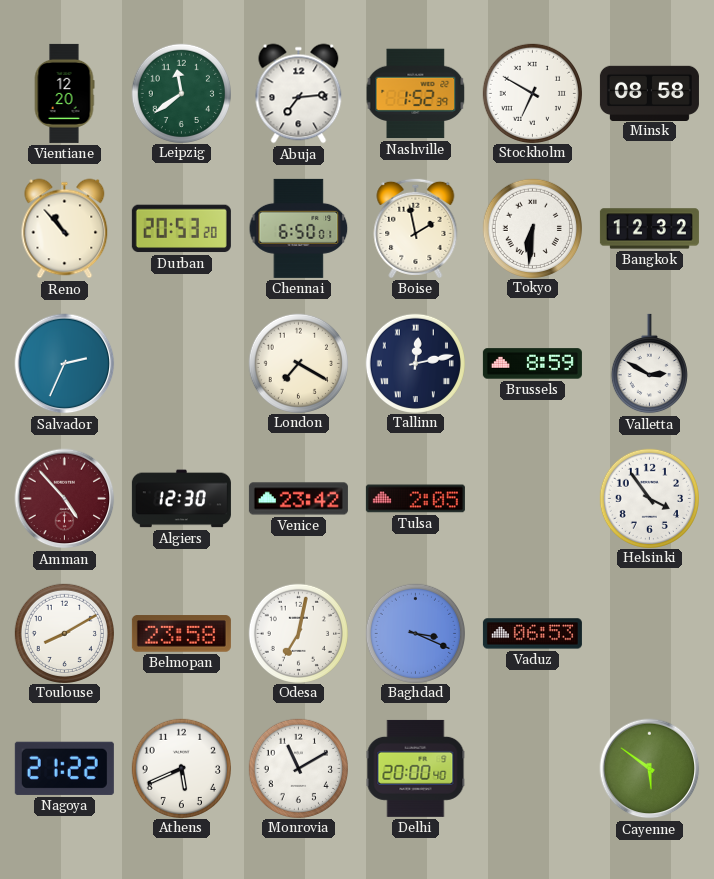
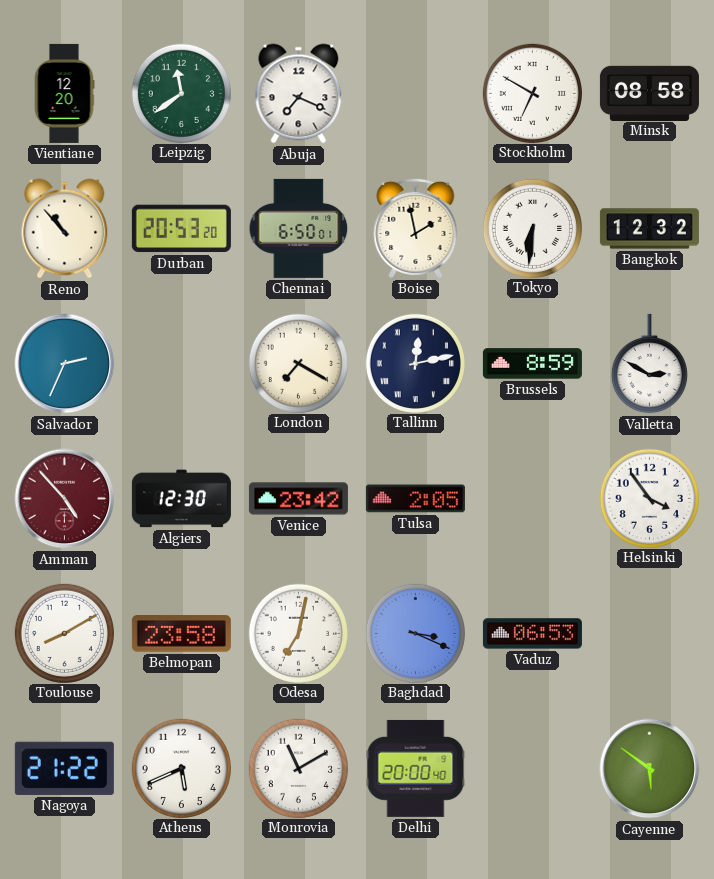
Abuja: 7:14 -> 7:19
Nashville: 1:52 -> none
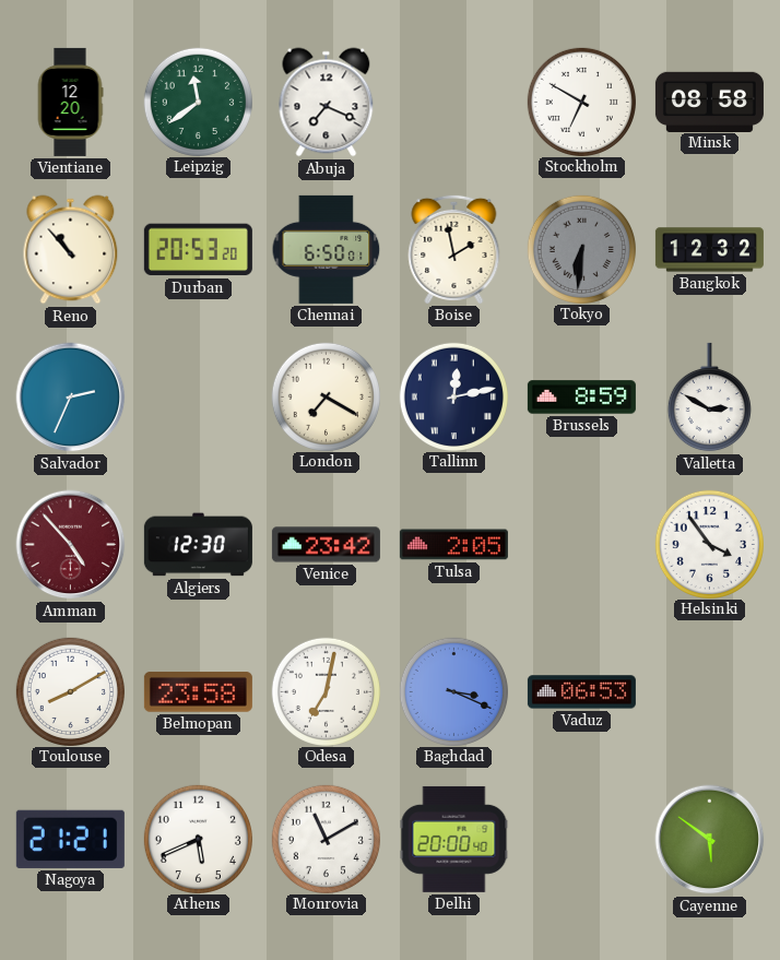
Tokyo dial: white -> grey
Nagoya: 21:22 -> 21:21
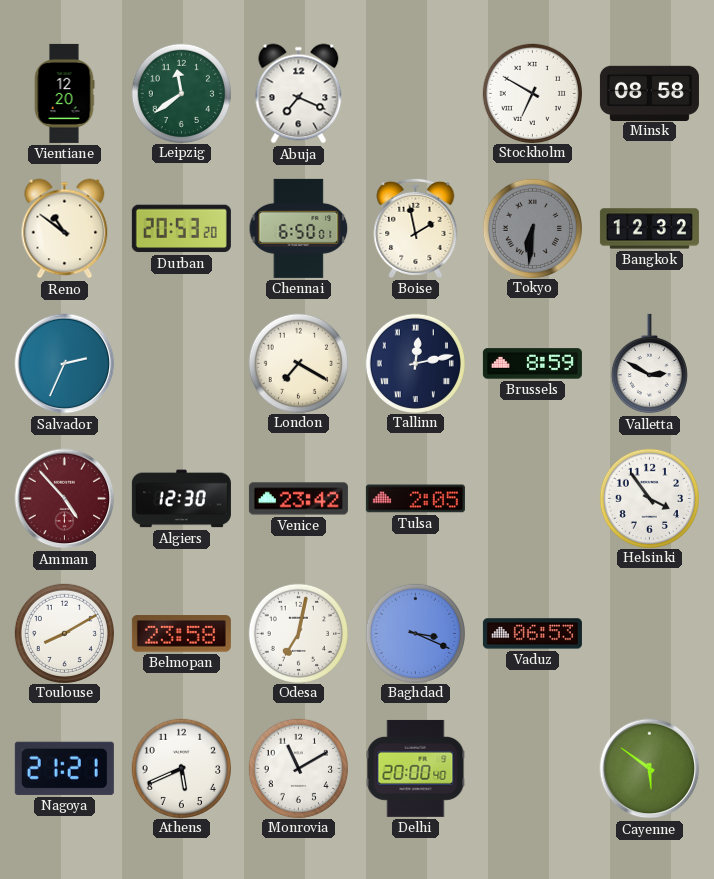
Reno: 10:53 -> 10:51
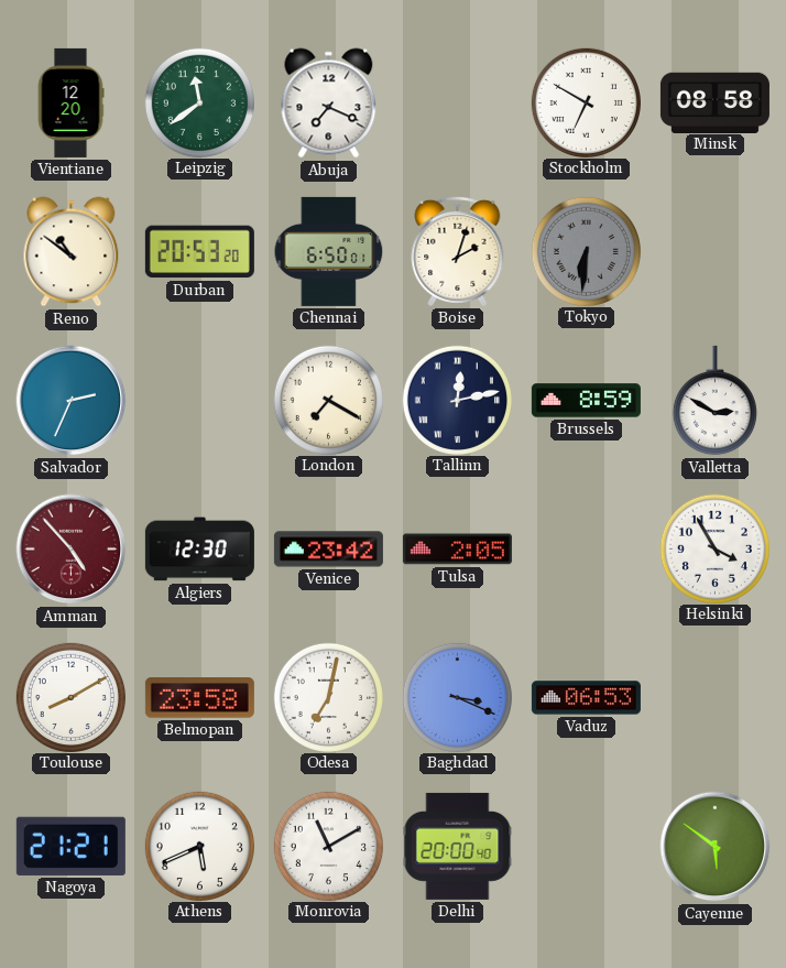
Boise: 1:58 -> 2:03
Bangkok: 12:32 -> none
Helsinki: 3:54 -> 3:55
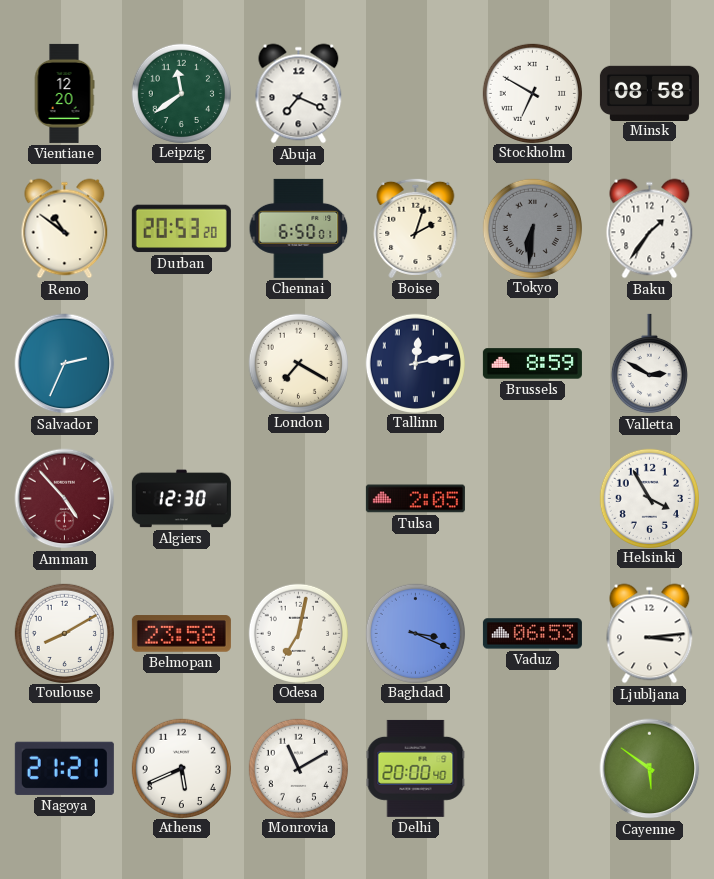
Baku: none -> 1:36
Venice: 23:42 -> none
Ljubljana: none -> 3:14
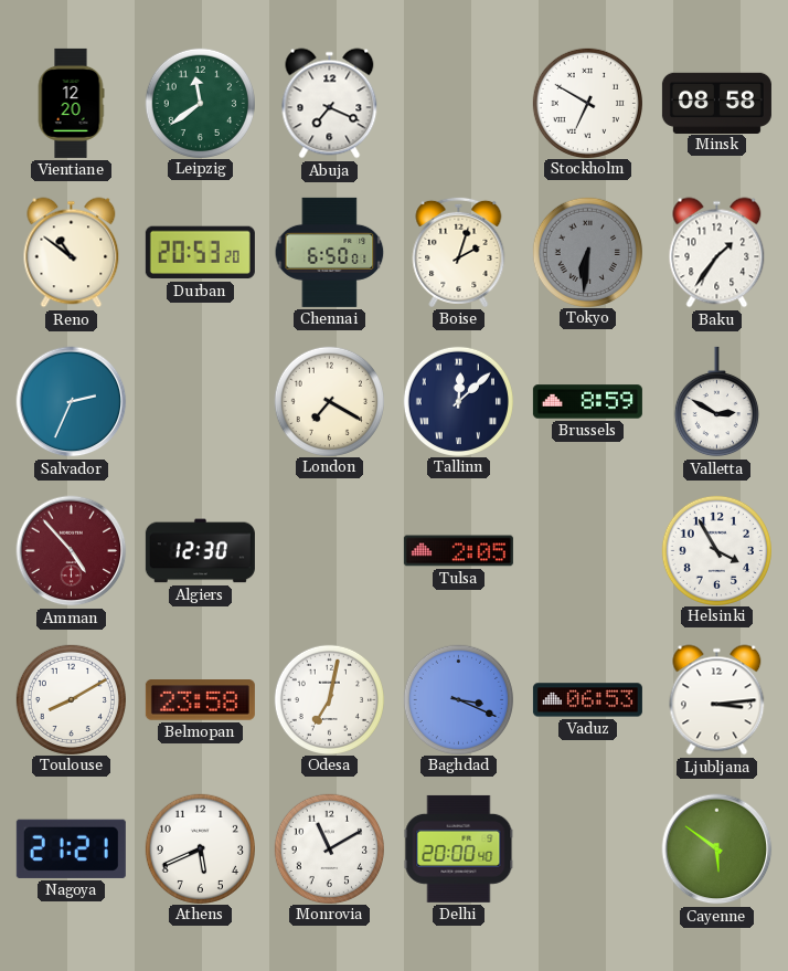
Tallinn: 12:13 -> 12:08
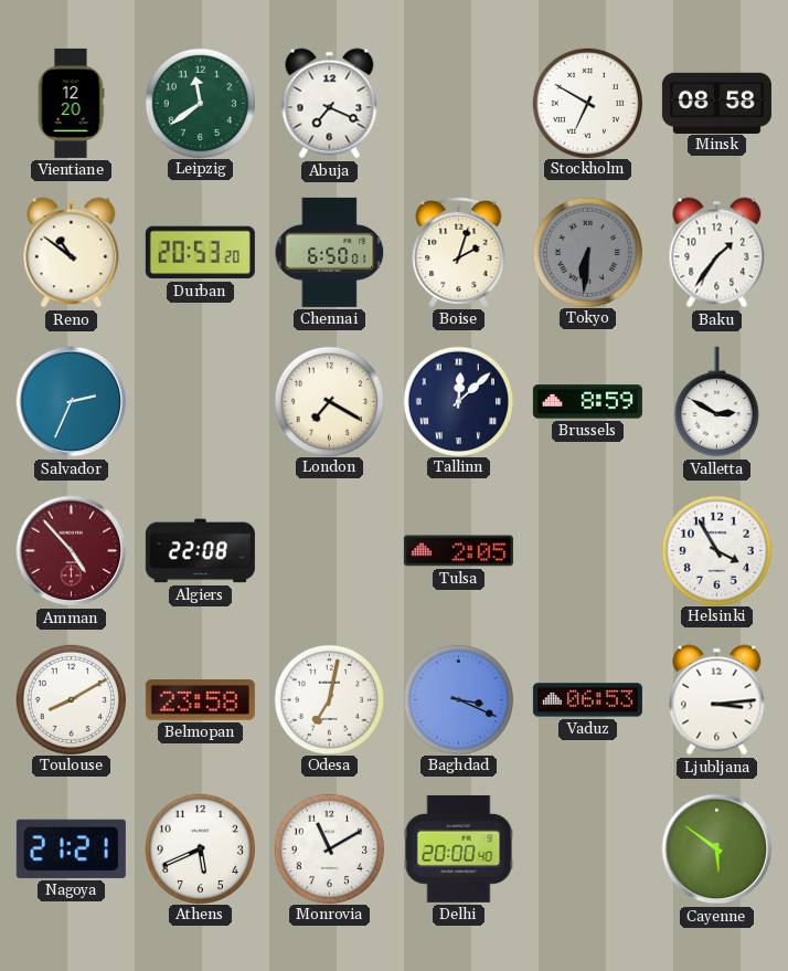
Algiers: 12:30 -> 22:08
